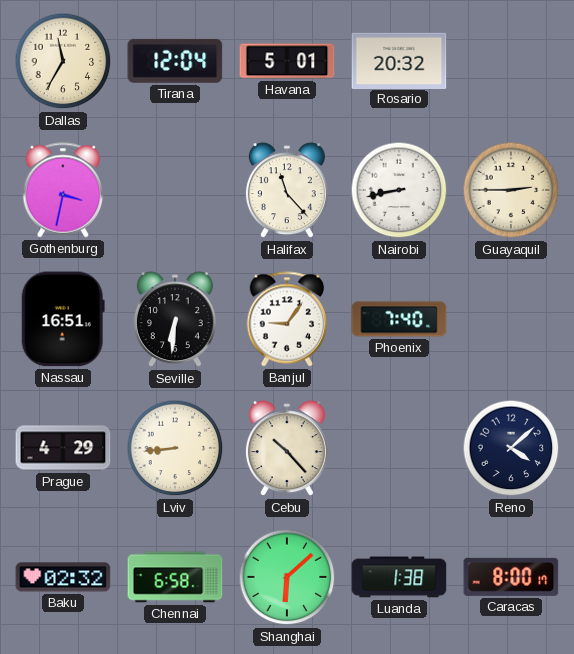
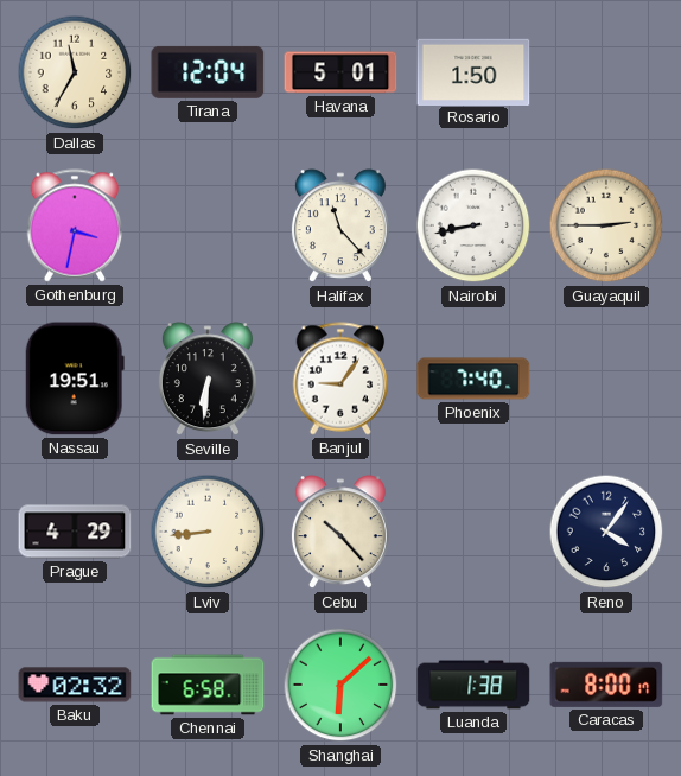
Rosario: 20:32 -> 1:50
Nassau: 16:51 -> 19:51
Reno: 4:08 -> 4:06
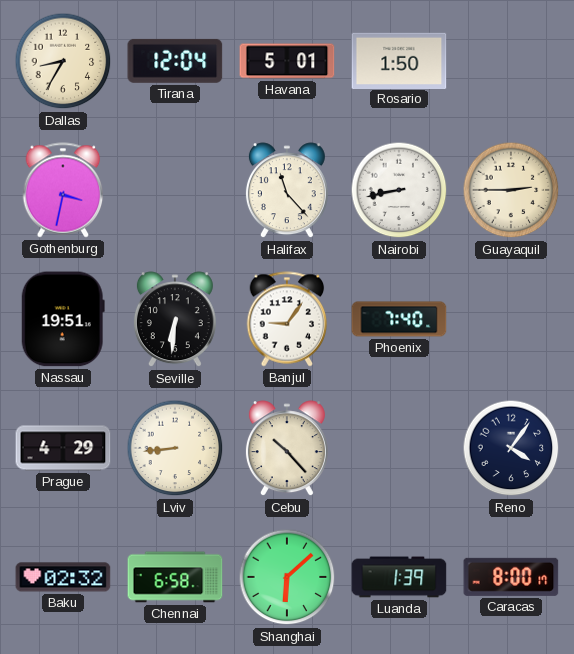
Dallas: 11:35 -> 8:35
Luanda: 1:38 -> 1:39
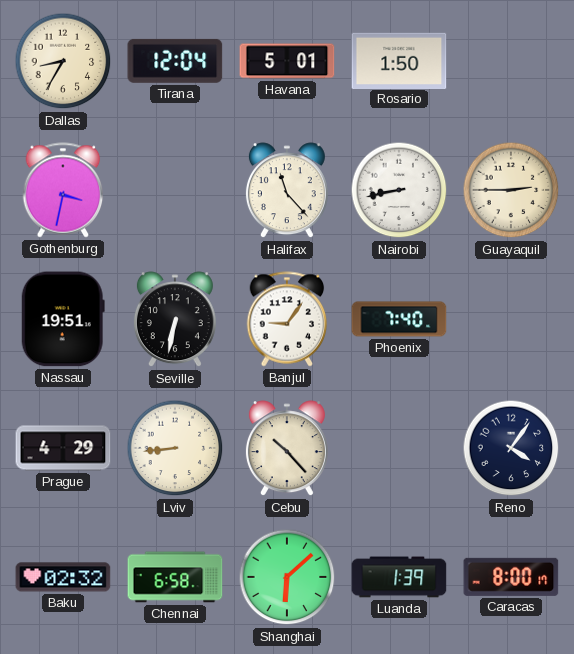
Seville: 6:31 -> 6:32
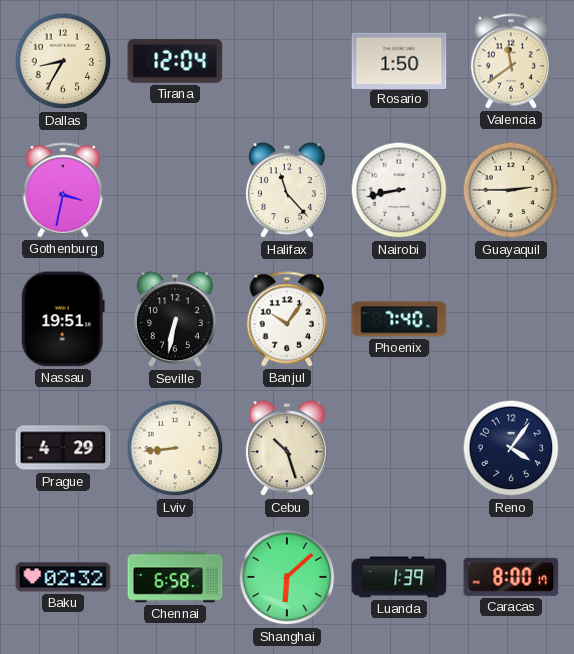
Havana: 5:01 -> none
Valencia: none -> 11:39
Banjul: 9:06 -> 10:06
Cebu: 10:23 -> 10:27
